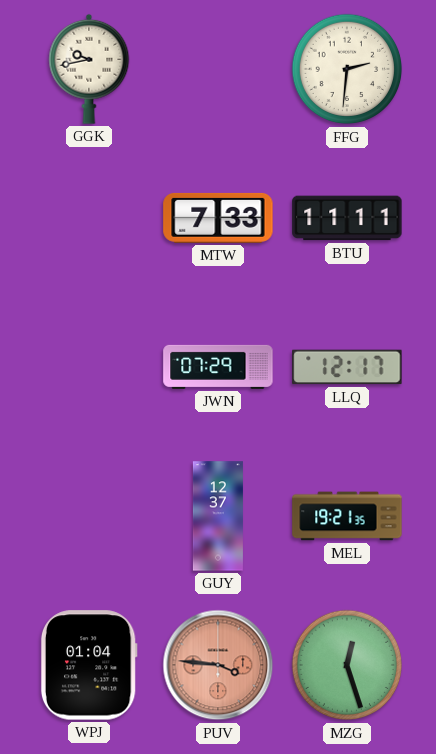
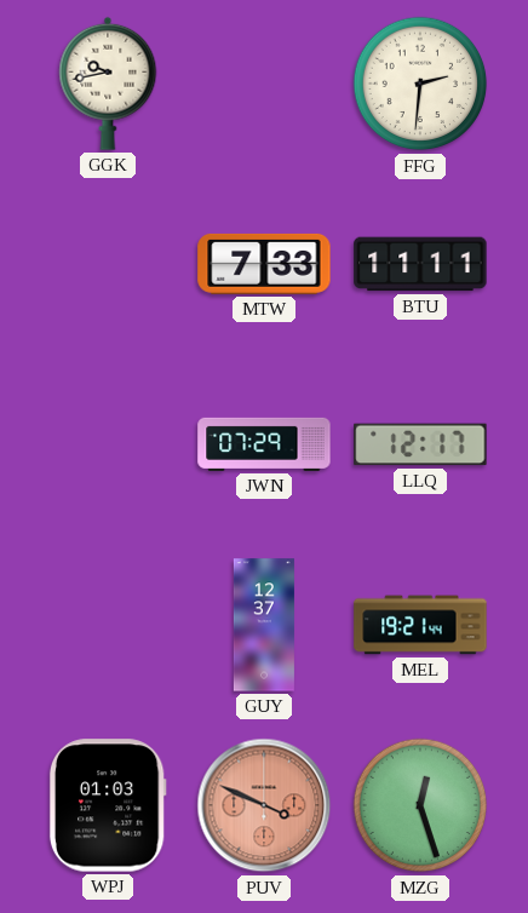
MEL: 19:21:35 -> 19:21:44
WPJ: 01:04 -> 01:03
PUV: 3:46 -> 3:49
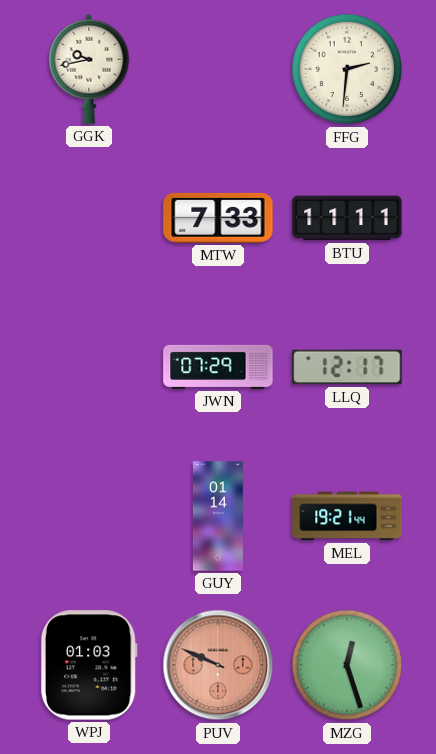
GUY: 12:37 -> 01:14
PUV: 3:49 -> 9:49
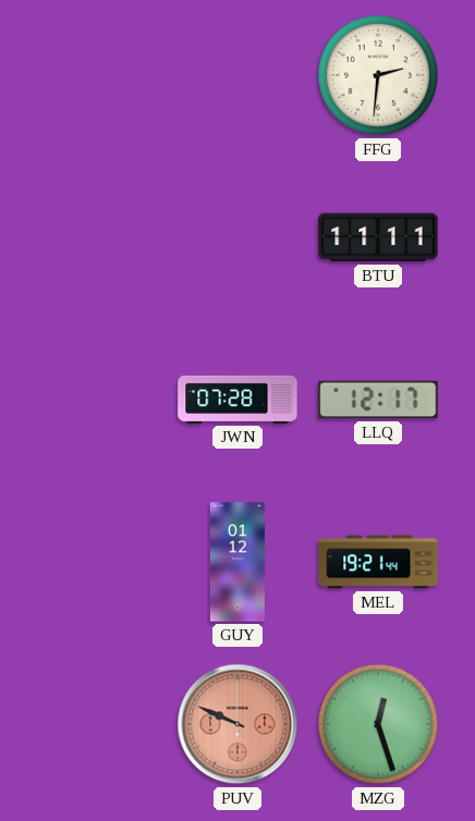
GGK: 9:43 -> none
MTW: 7:33 -> none
JWN: 07:29 -> 07:28
GUY: 01:14 -> 01:12
WPJ: 01:03 -> none
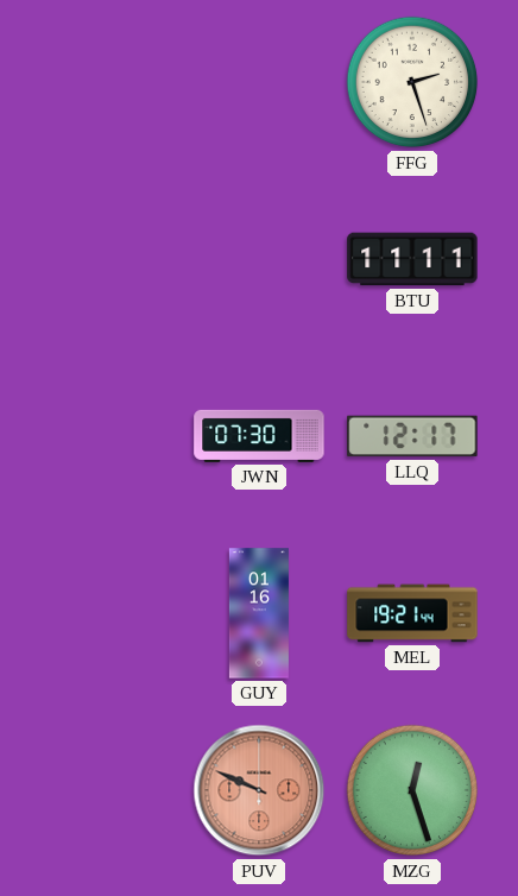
FFG: 2:31 -> 2:27
JWN: 07:28 -> 07:30
GUY: 01:12 -> 01:16
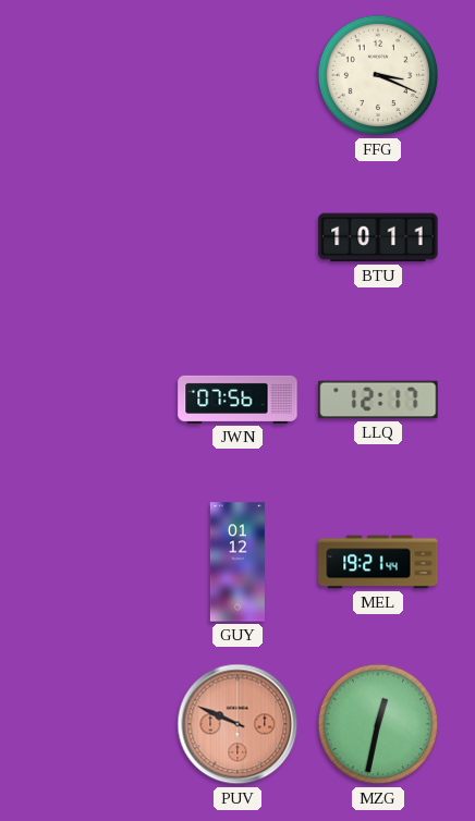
FFG: 2:27 -> 3:19
BTU: 11:11 -> 10:11
JWN: 07:30 -> 07:56
GUY: 01:16 -> 01:12
MZG: 12:27 -> 12:32
